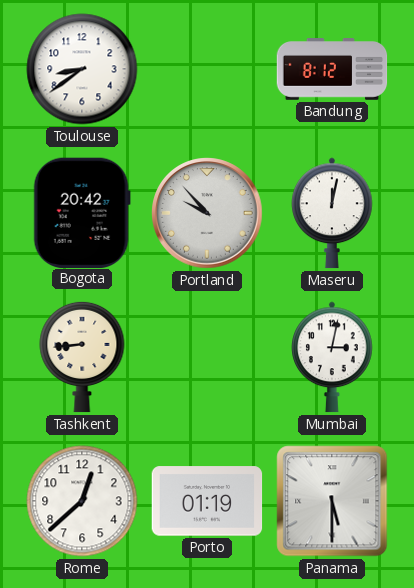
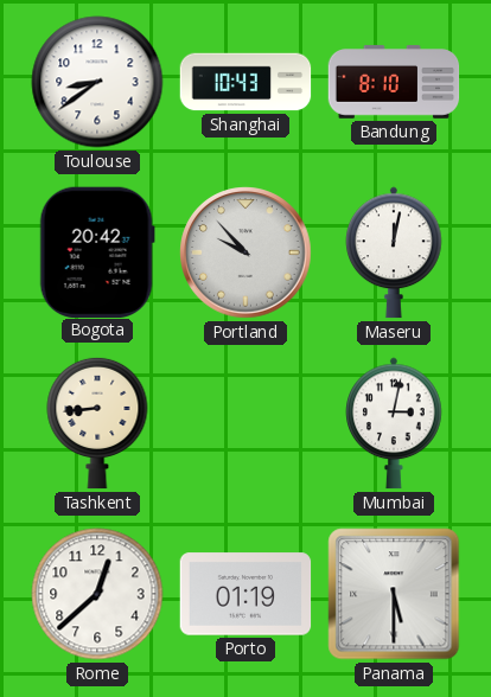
Shanghai: none -> 10:43
Bandung: 8:12 -> 8:10
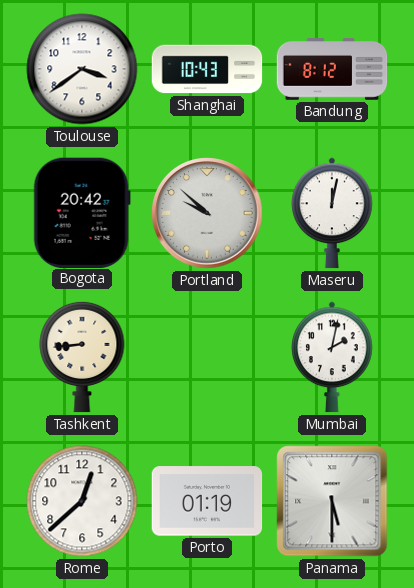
Toulouse: 8:39 -> 3:39
Bandung: 8:10 -> 8:12
Portland: 9:53 -> 9:52
Mumbai: 3:02 -> 2:02
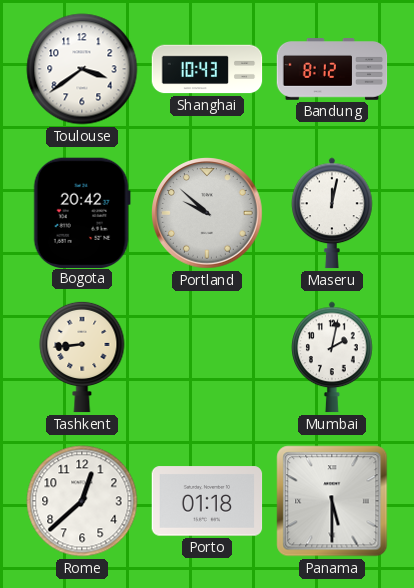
Porto: 01:19 -> 01:18
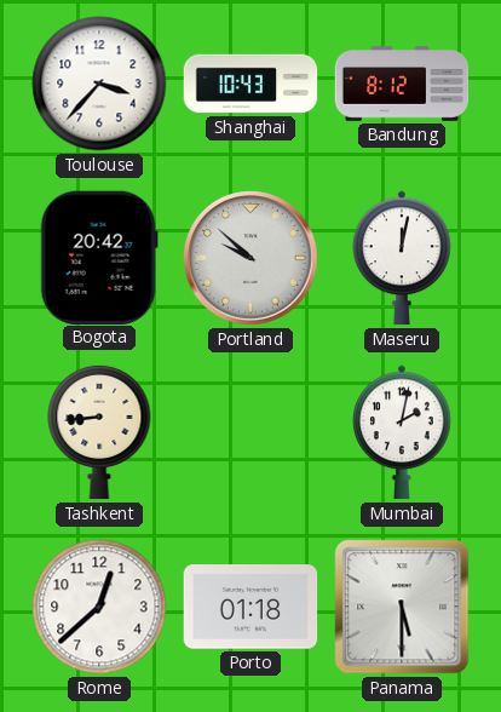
Toulouse: 3:39 -> 3:37
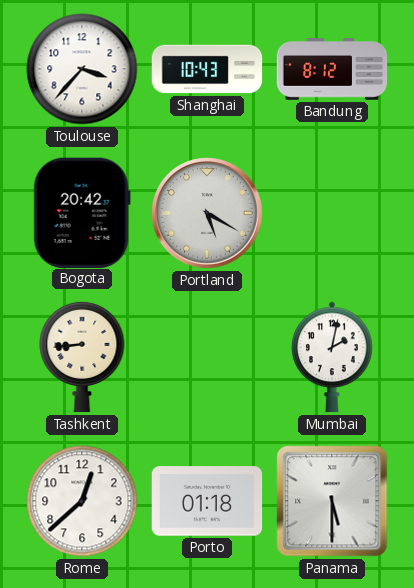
Portland: 9:52 -> 5:20
Maseru: 12:02 -> none
